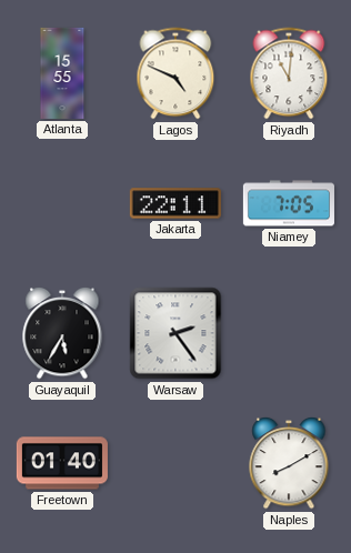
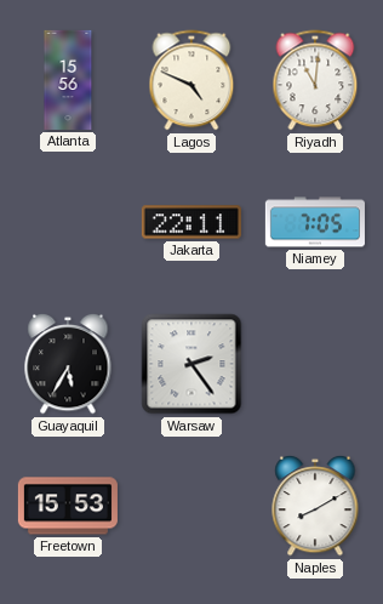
Atlanta: 15:55 -> 15:56
Freetown: 01:40 -> 15:53
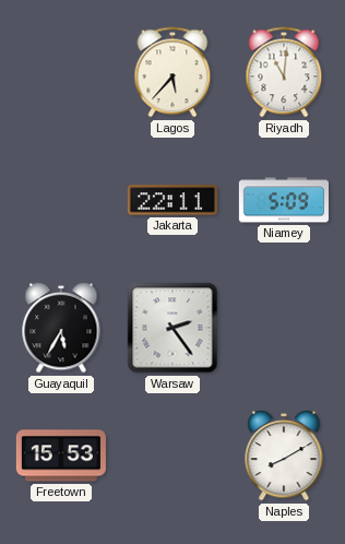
Atlanta: 15:56 -> none
Lagos: 4:49 -> 5:37
Niamey: 7:05 -> 5:09
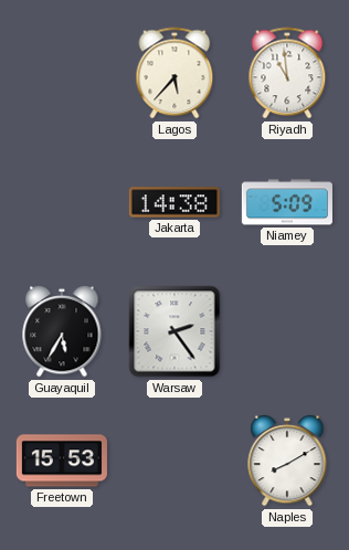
Riyadh: 11:01 -> 10:59
Jakarta: 22:11 -> 14:38
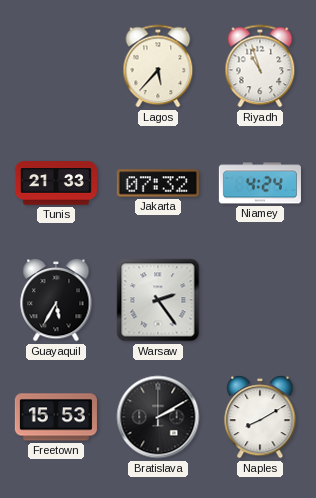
Riyadh: 10:59 -> 10:57
Tunis: none -> 21:33
Jakarta: 14:38 -> 07:32
Niamey: 5:09 -> 4:24
Bratislava: none -> 2:10
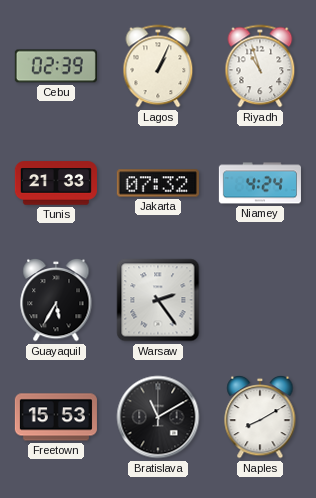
Cebu: none -> 02:39
Lagos: 5:37 -> 1:04
Bratislava: 2:10 -> 11:10
